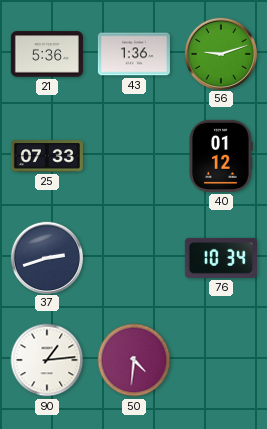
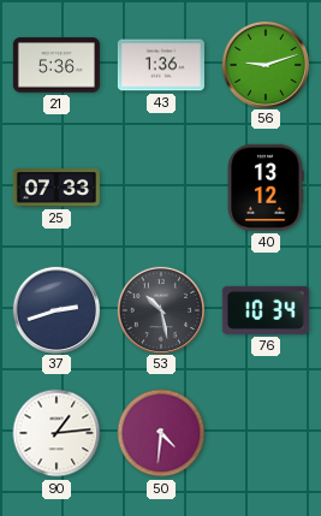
40: 01:12 -> 13:12
53: none -> 10:28
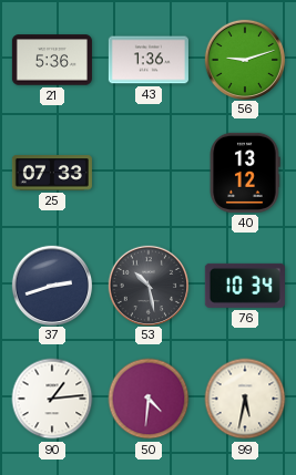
99: none -> 5:32
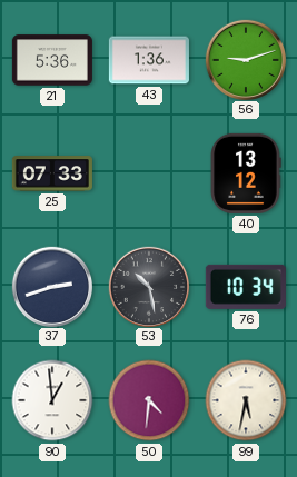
90: 1:14 -> 12:59
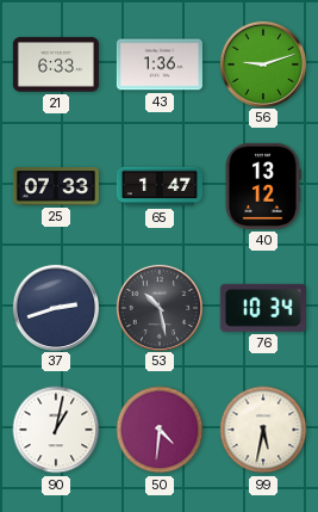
21: 5:36 -> 6:33
65: none -> 1:47
90: 12:59 -> 1:02
